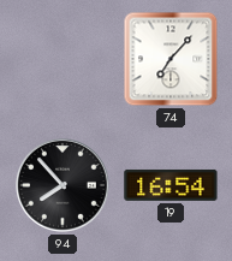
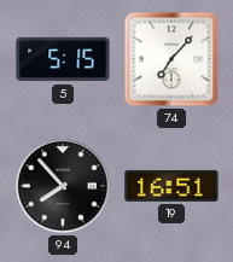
5: none -> 5:15
19: 16:54 -> 16:51
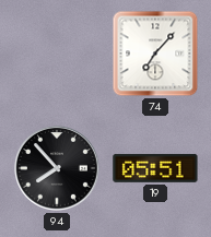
5: 5:15 -> none
19: 16:51 -> 05:51
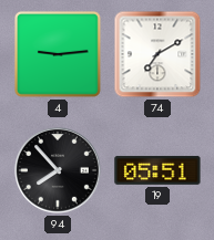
4: none -> 9:14
74: 7:07 -> 7:10
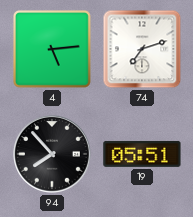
4: 9:14 -> 5:14
74: 7:10 -> 7:12
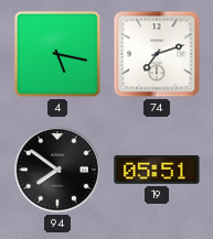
4: 5:14 -> 5:17
94: 7:53 -> 7:51
